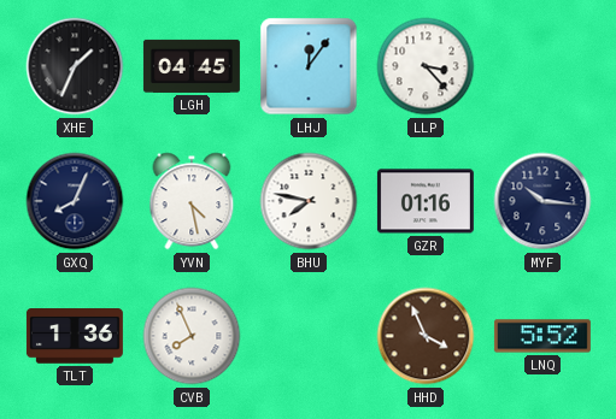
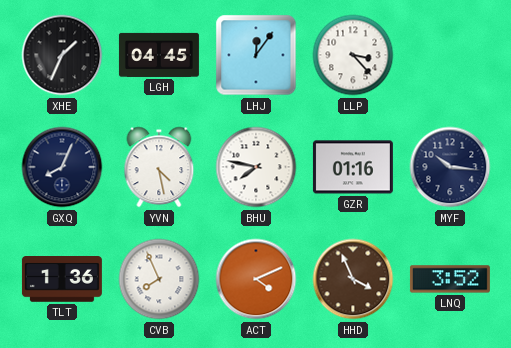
ACT: none -> 4:11
LNQ: 5:52 -> 3:52
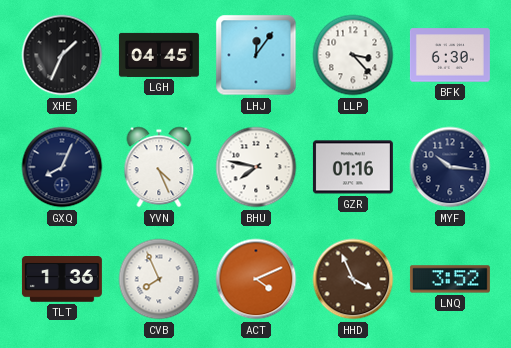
BFK: none -> 6:30
YVN: 4:28 -> 4:26
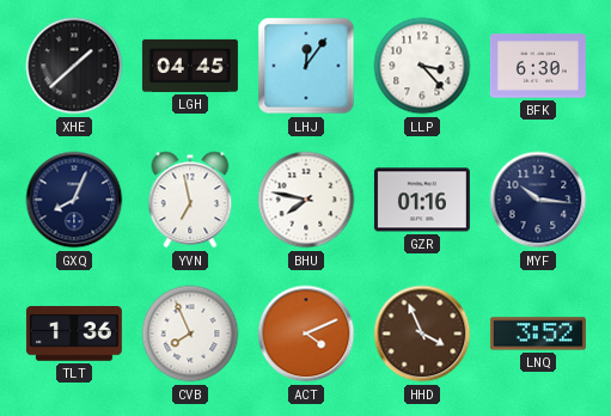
XHE: 1:34 -> 1:38
YVN: 4:26 -> 6:58
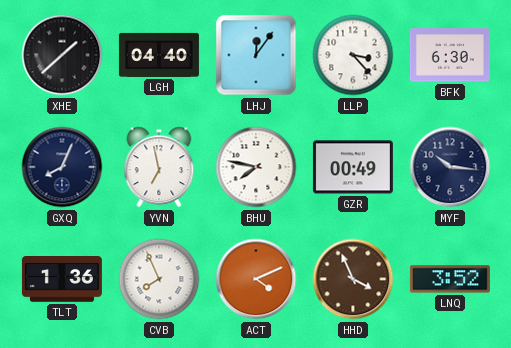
LGH: 04:45 -> 04:40
GZR: 01:16 -> 00:49
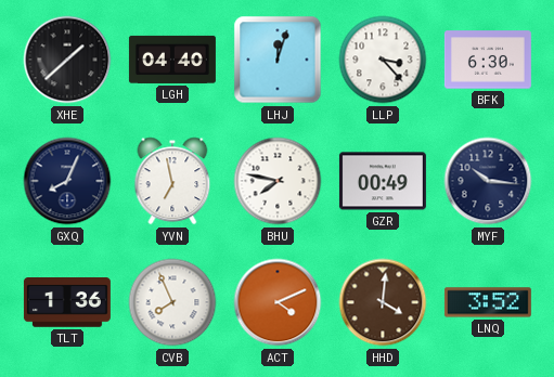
LHJ: 12:06 -> 12:03
HHD: 3:56 -> 4:01
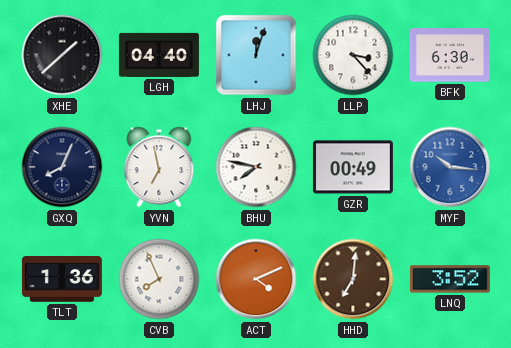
MYF dial: navy -> blue
HHD: 4:01 -> 7:01
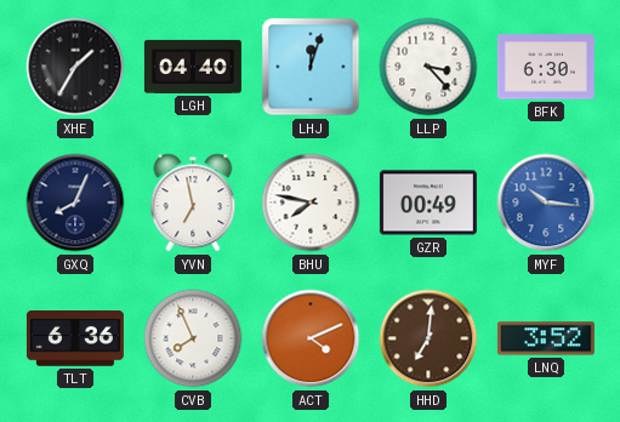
XHE: 1:38 -> 1:35
TLT: 1:36 -> 6:36
